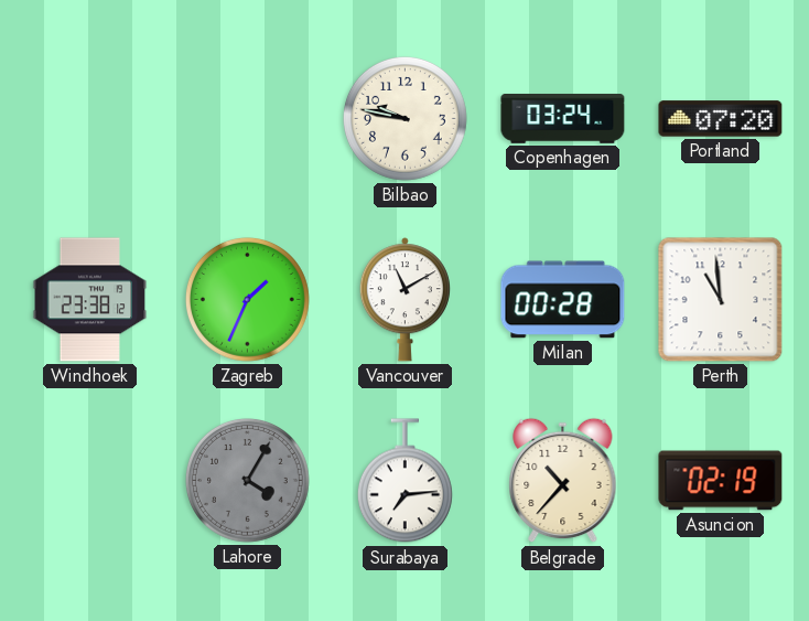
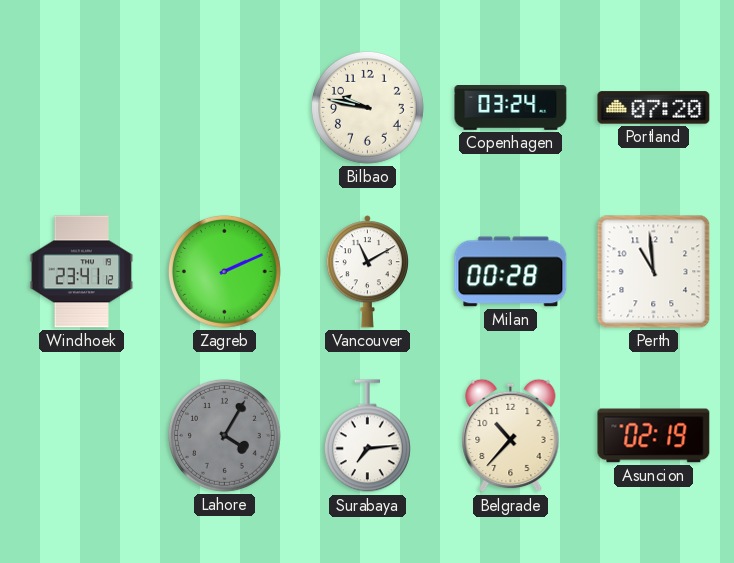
Windhoek: 23:38 -> 23:41
Zagreb: 1:34 -> 2:11
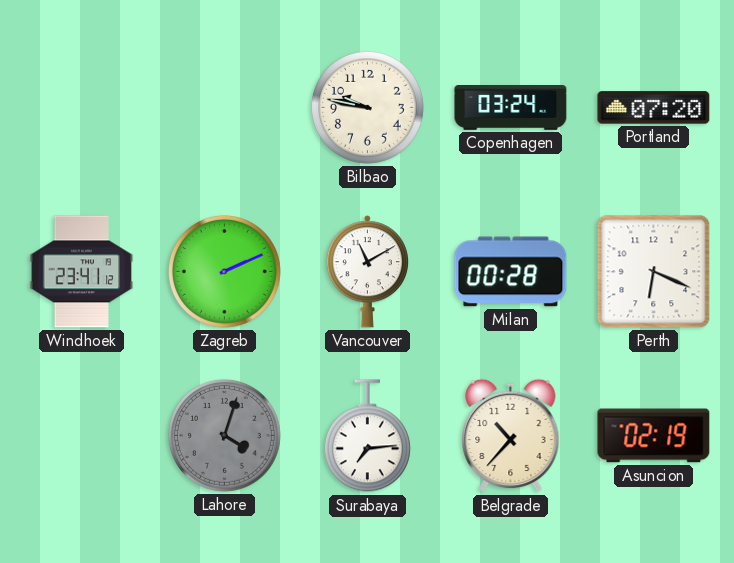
Perth: 10:59 -> 6:19
Lahore: 4:05 -> 4:03
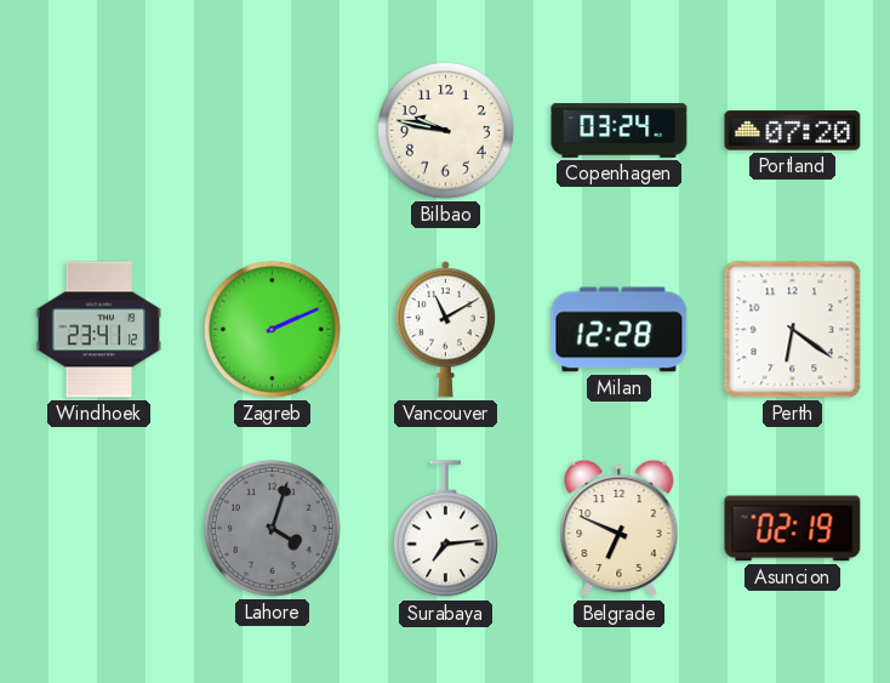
Milan: 00:28 -> 12:28
Perth: 6:19 -> 6:21
Belgrade: 10:37 -> 6:49
